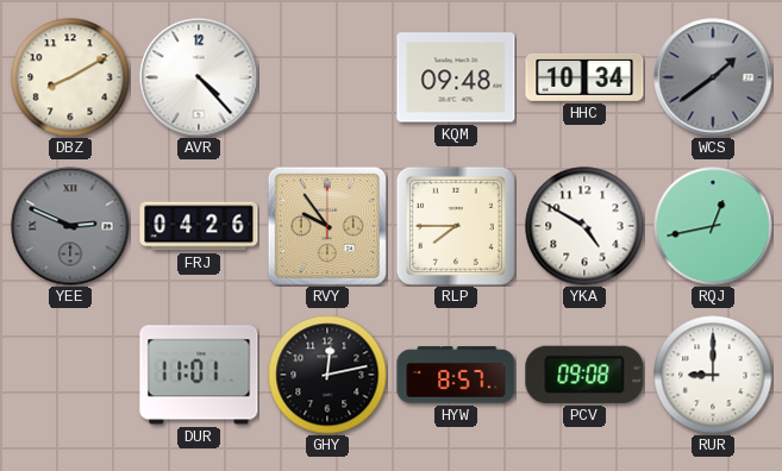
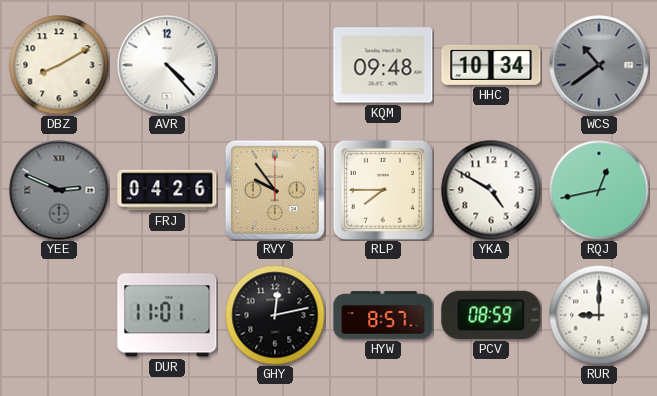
WCS: 1:39 -> 10:39
PCV: 09:08 -> 08:59
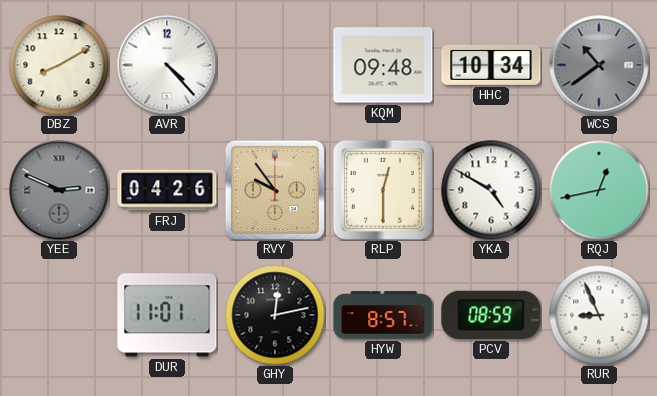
RLP: 7:45 -> 12:30
RUR: 9:00 -> 8:56
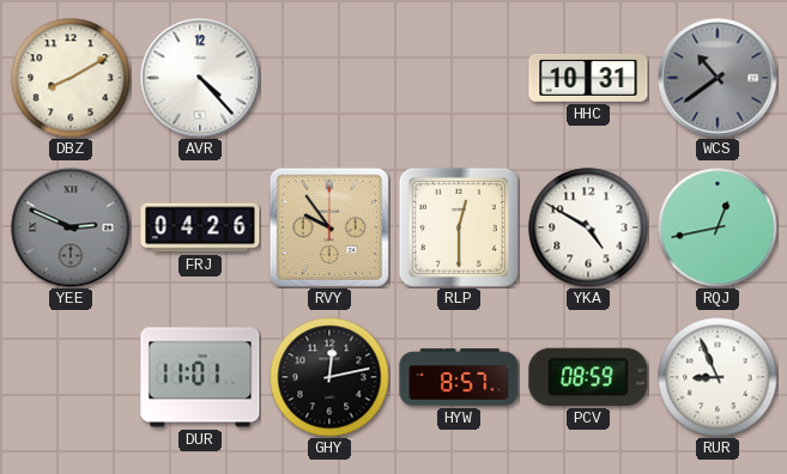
KQM: 09:48 -> none
HHC: 10:34 -> 10:31
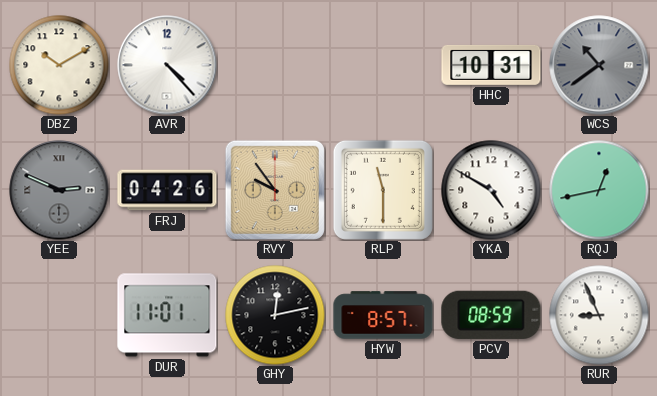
DBZ: 8:10 -> 10:10
RLP: 12:30 -> 11:30
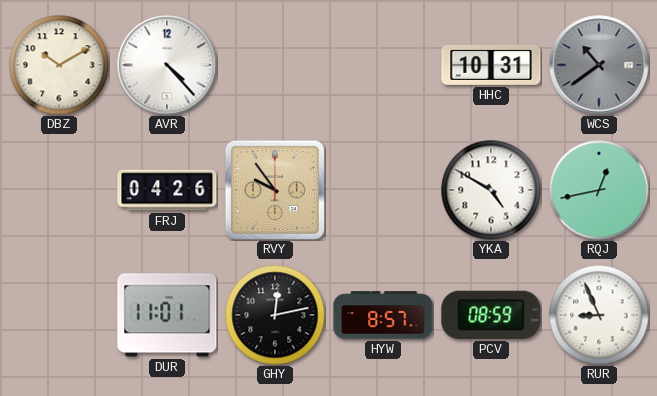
YEE: 2:49 -> none
RLP: 11:30 -> none
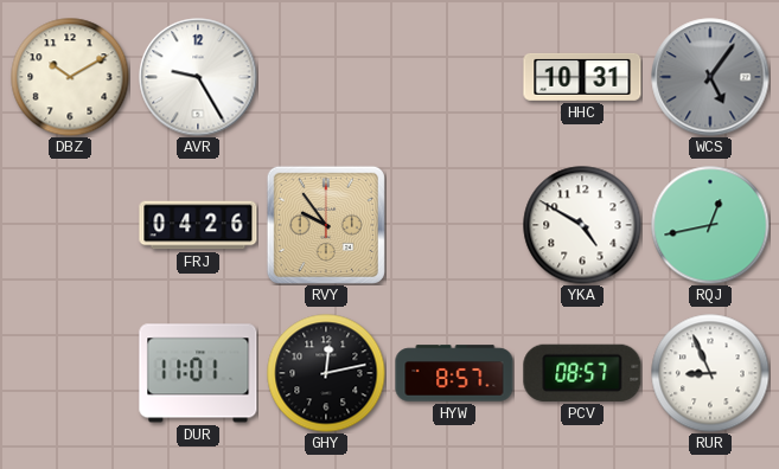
AVR: 4:23 -> 9:25
WCS: 10:39 -> 5:06
PCV: 08:59 -> 08:57
